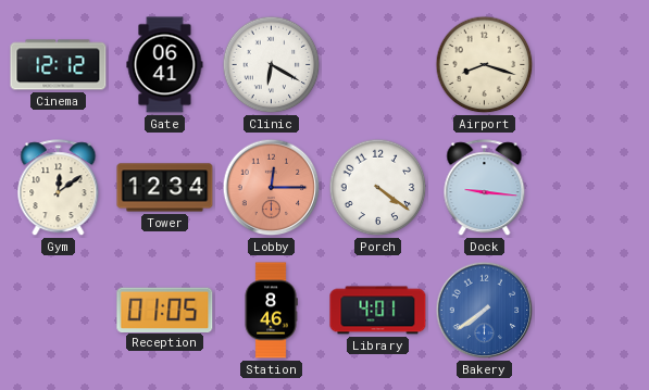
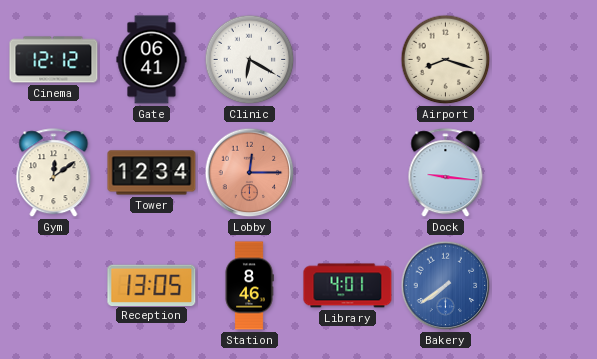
Porch: 4:21 -> none
Reception: 01:05 -> 13:05
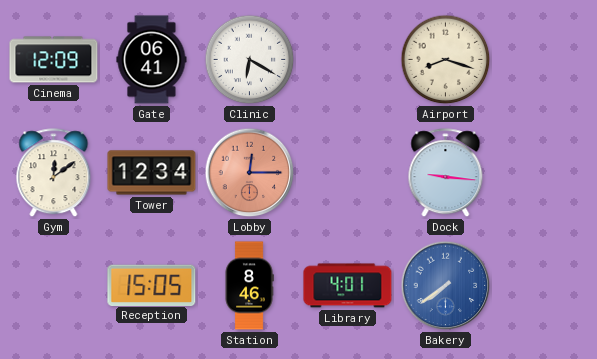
Cinema: 12:12 -> 12:09
Reception: 13:05 -> 15:05
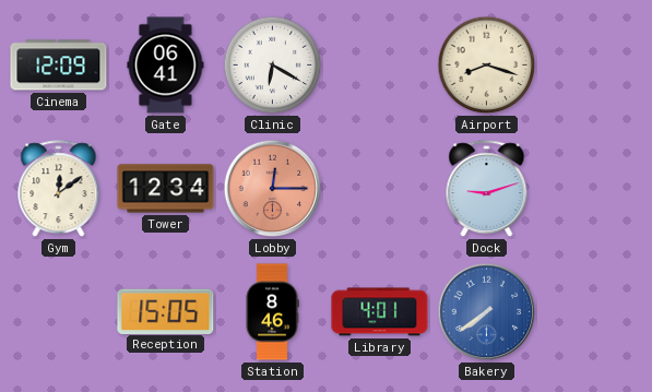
Dock: 9:16 -> 9:12
